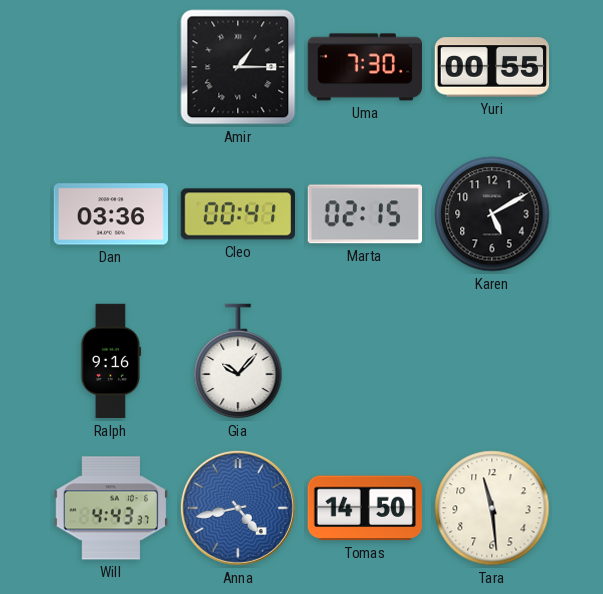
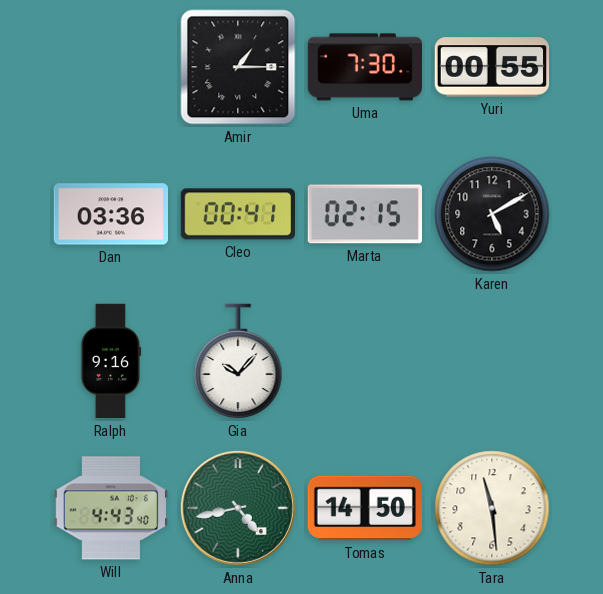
Will: 4:43:37 -> 4:43:40
Anna dial: blue -> green
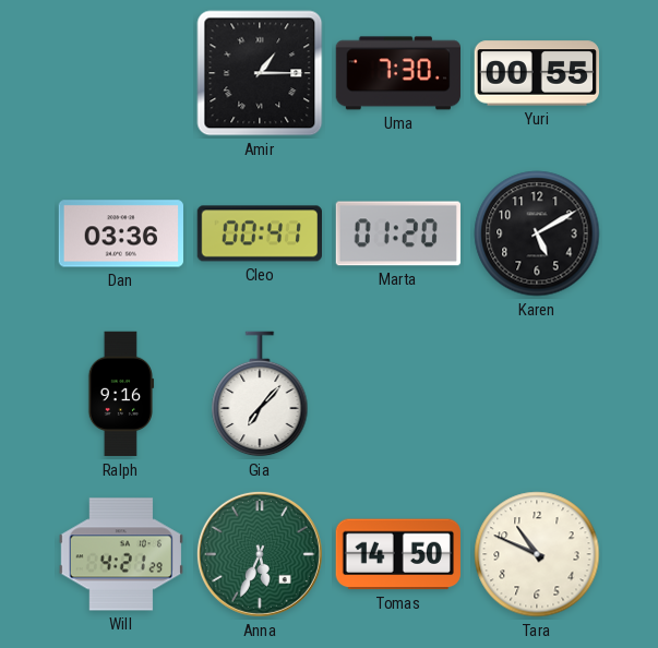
Marta: 02:15 -> 01:20
Gia: 10:07 -> 7:07
Will: 4:43 -> 4:21
Anna: 4:43 -> 5:34
Tara: 11:29 -> 10:49
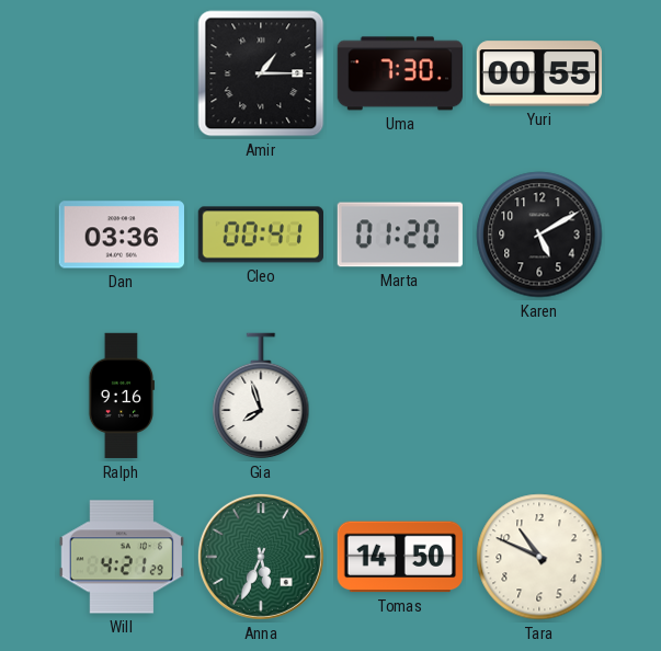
Gia: 7:07 -> 7:57
